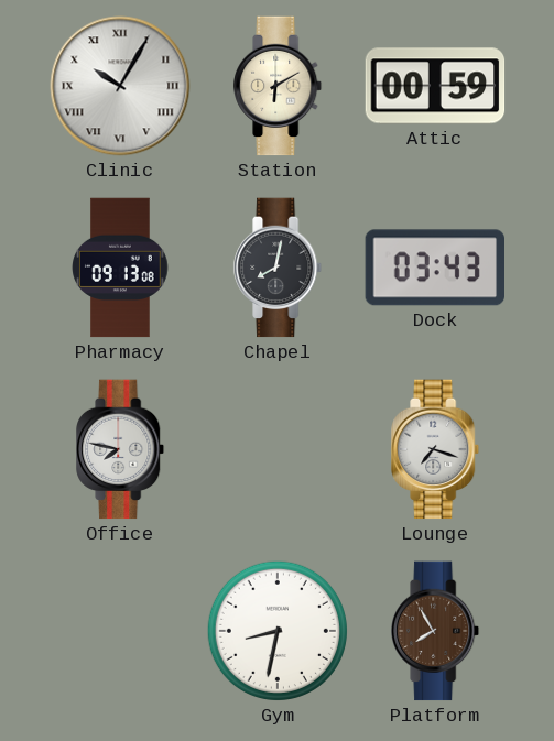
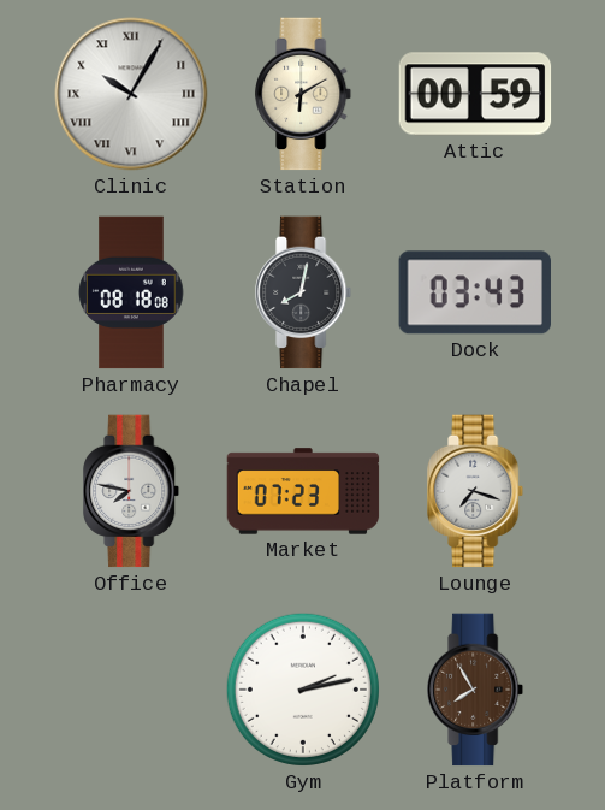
Pharmacy: 09:13 -> 08:18
Market: none -> 07:23
Gym: 8:32 -> 2:13
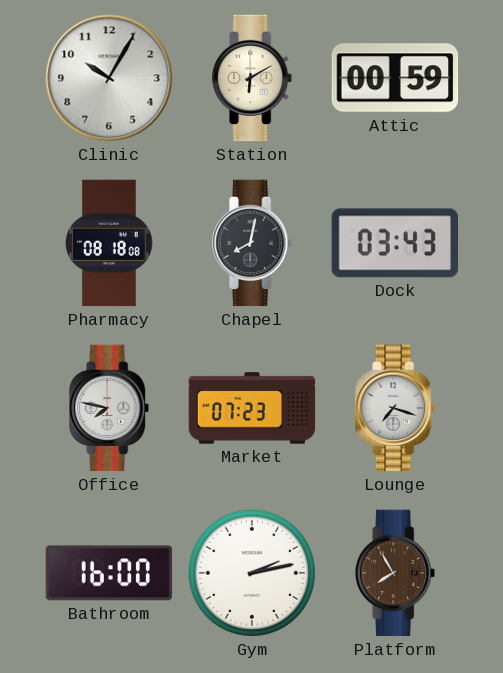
Clinic numerals: Roman -> Arabic
Bathroom: none -> 16:00
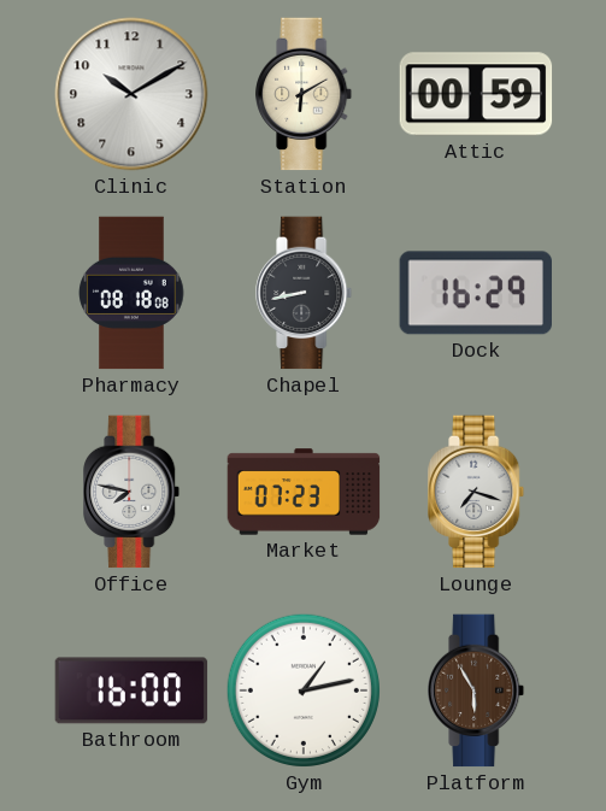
Clinic: 10:05 -> 10:10
Chapel: 8:02 -> 8:43
Dock: 03:43 -> 16:29
Gym: 2:13 -> 1:13
Platform: 7:55 -> 5:55
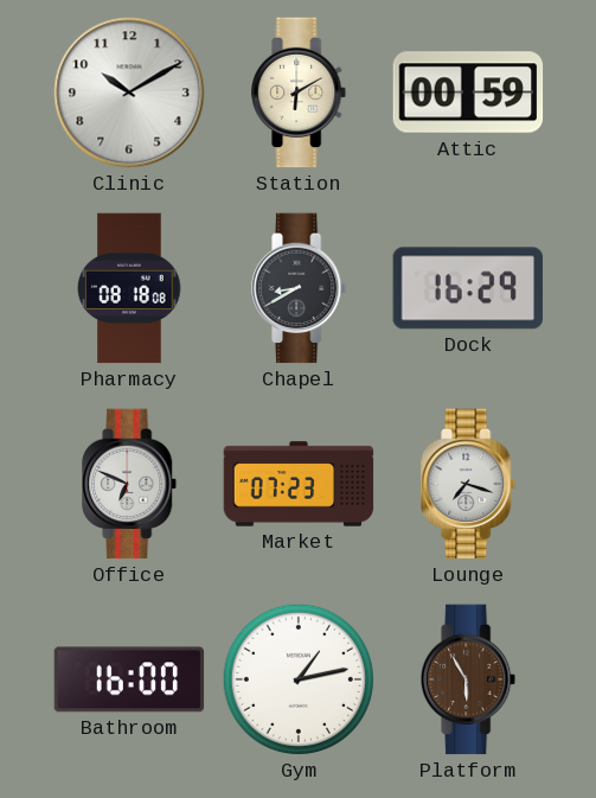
Chapel: 8:43 -> 8:40
Office: 7:47 -> 6:49
